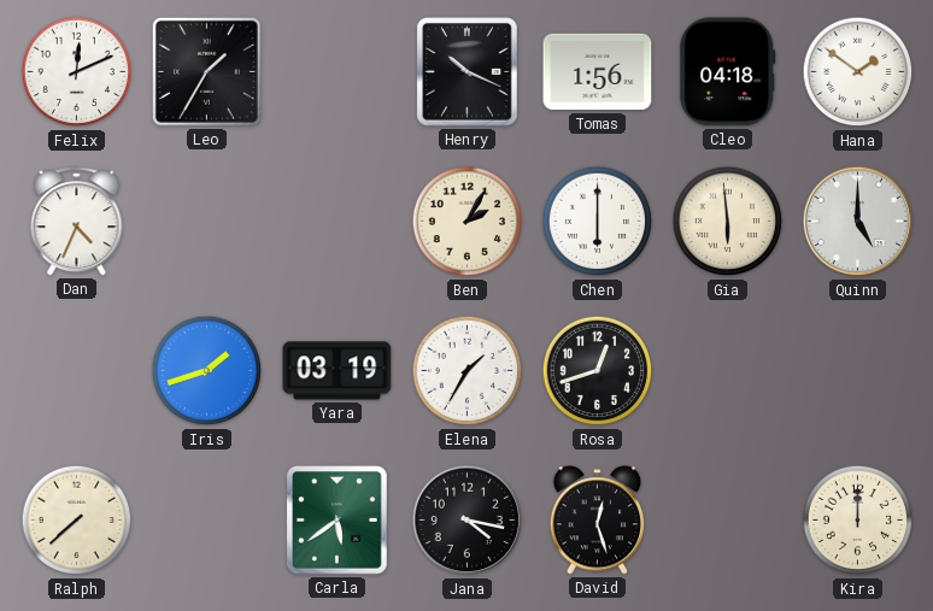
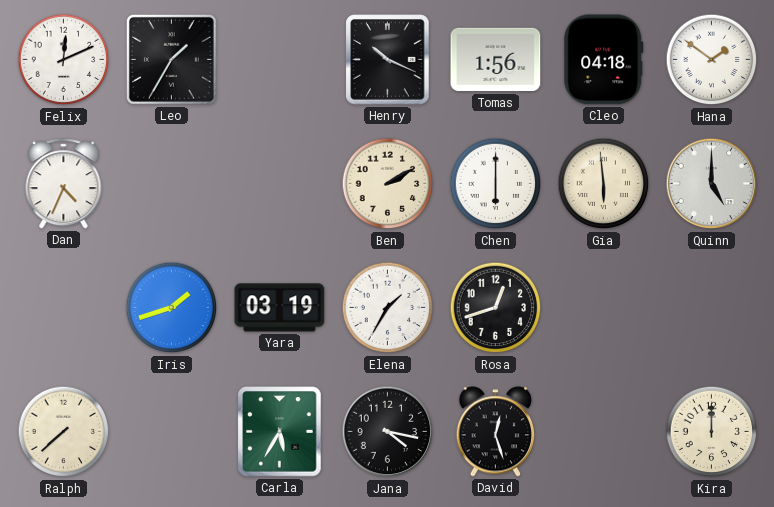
Ben: 2:05 -> 2:10
Carla: 5:39 -> 5:35
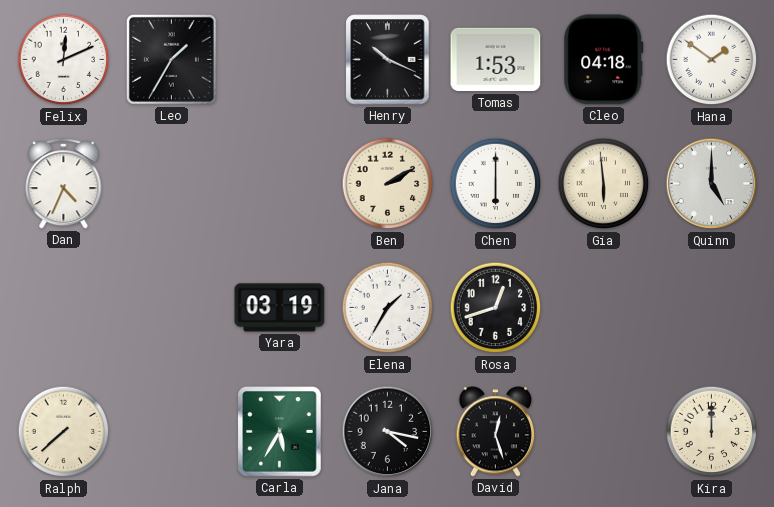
Tomas: 1:56 -> 1:53
Iris: 1:42 -> none
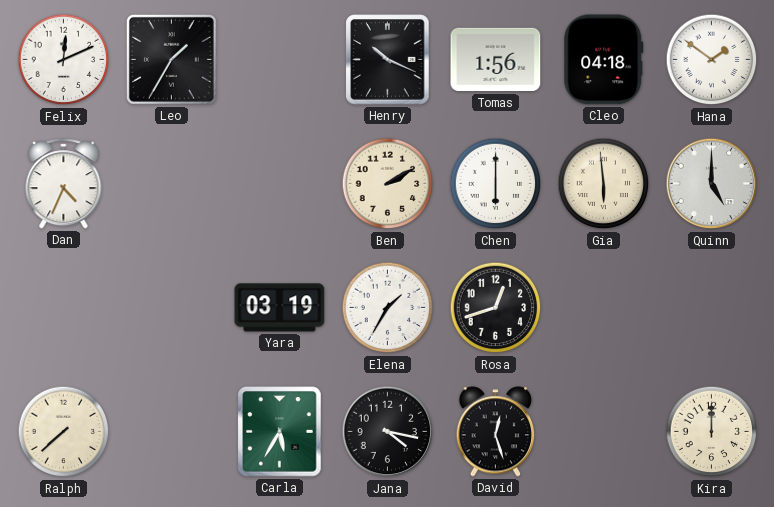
Tomas: 1:53 -> 1:56
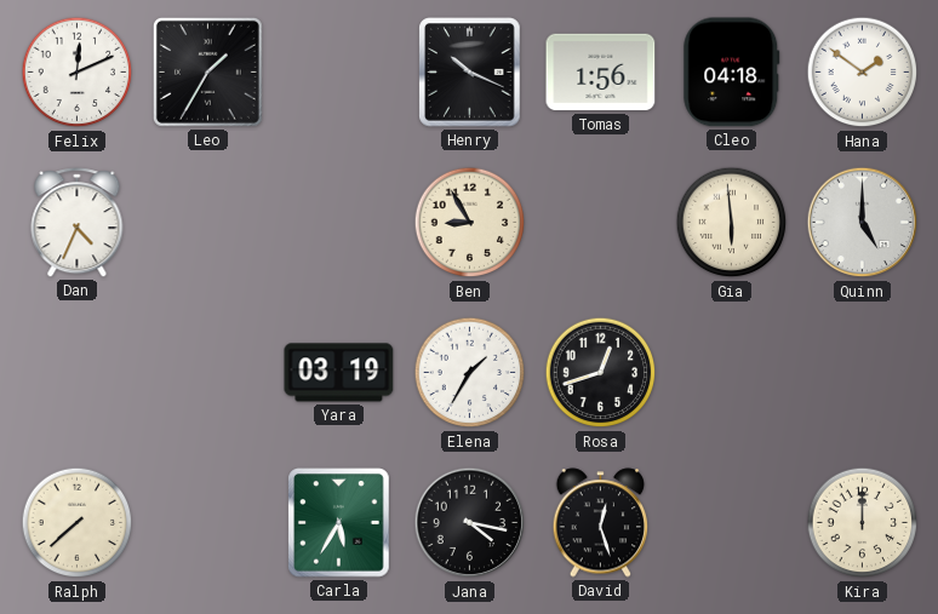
Ben: 2:10 -> 8:55
Chen: 6:00 -> none
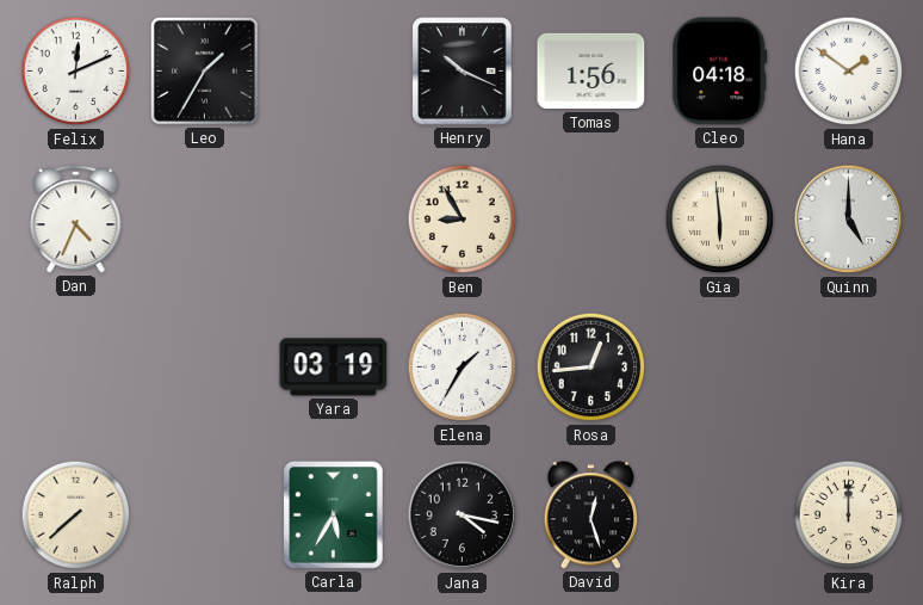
Rosa: 12:42 -> 12:44
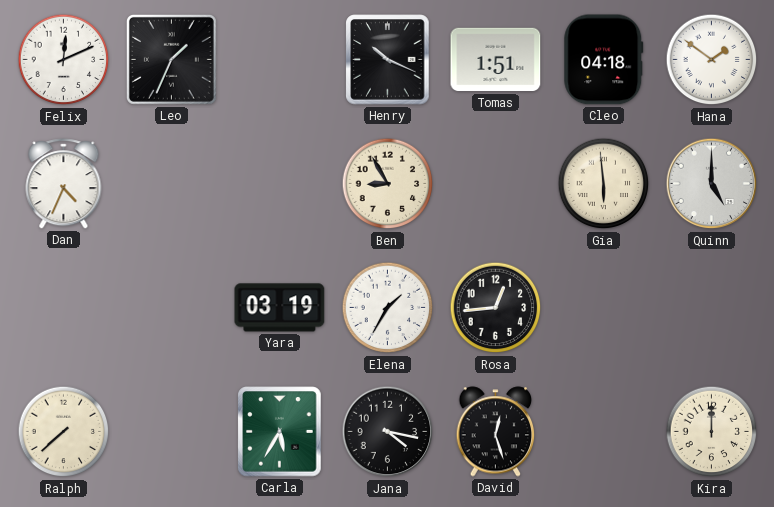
Leo: 1:35 -> 1:34
Tomas: 1:56 -> 1:51
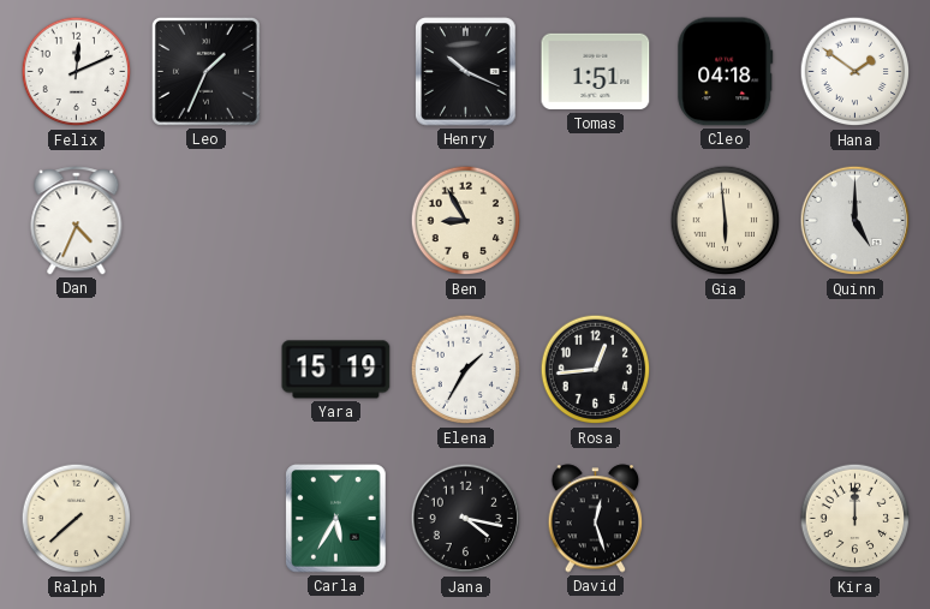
Yara: 03:19 -> 15:19
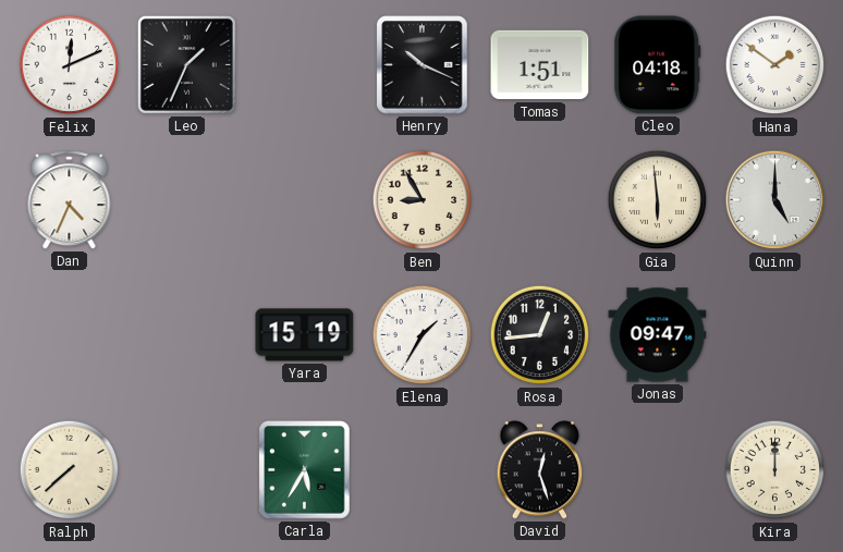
Jonas: none -> 09:47
Jana: 4:17 -> none
